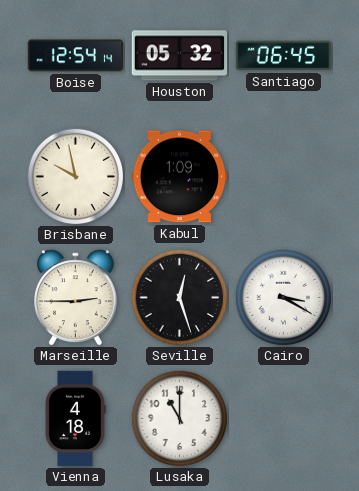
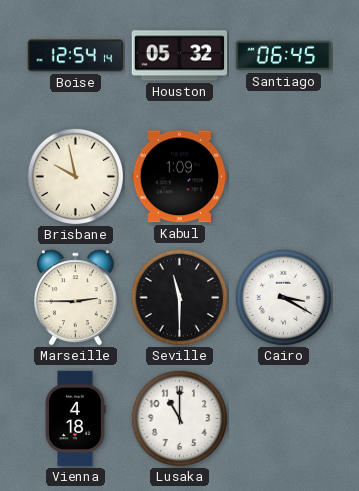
Seville: 12:27 -> 11:30
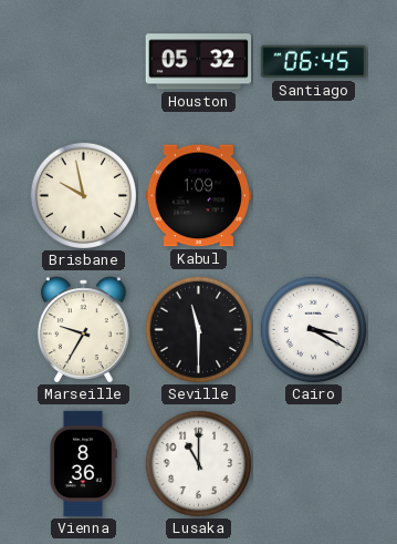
Boise: 12:54 -> none
Marseille: 2:45 -> 9:35
Vienna: 4:18 -> 8:36
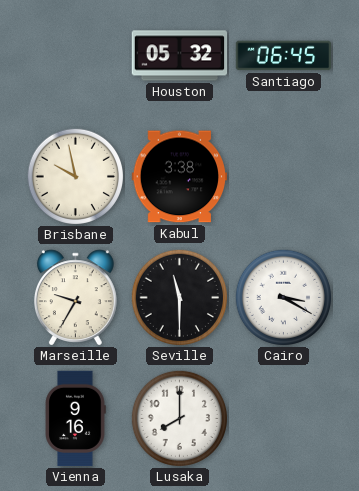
Kabul: 1:09 -> 3:38
Vienna: 8:36 -> 9:16
Lusaka: 11:00 -> 8:00
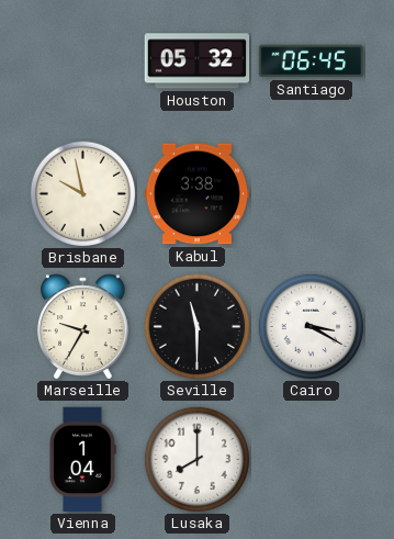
Vienna: 9:16 -> 1:04
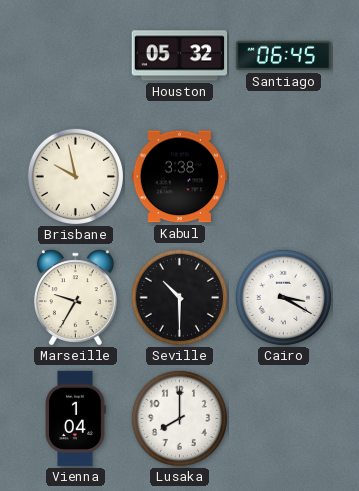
Seville: 11:30 -> 10:30
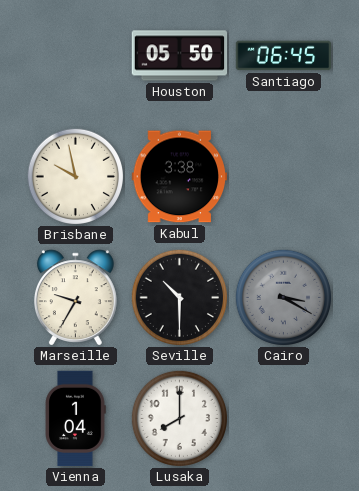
Houston: 05:32 -> 05:50
Cairo dial: white -> grey
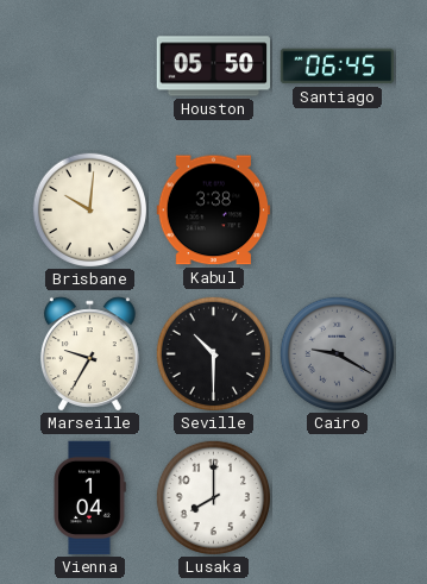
Brisbane: 9:58 -> 10:01
Cairo: 3:20 -> 9:20
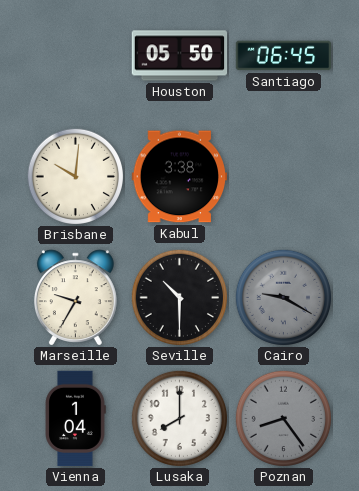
Poznan: none -> 8:24
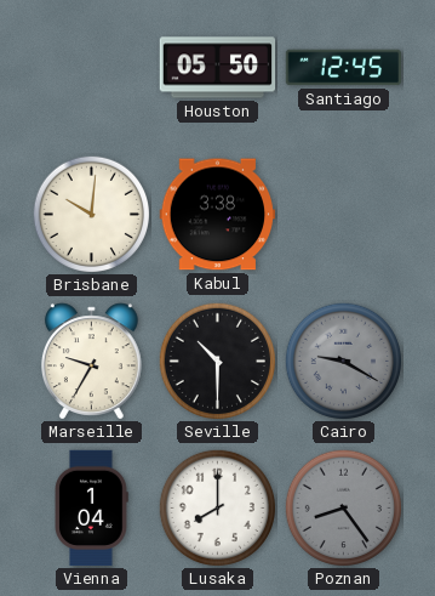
Santiago: 06:45 -> 12:45
